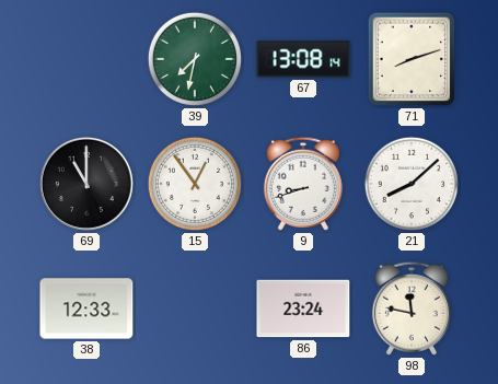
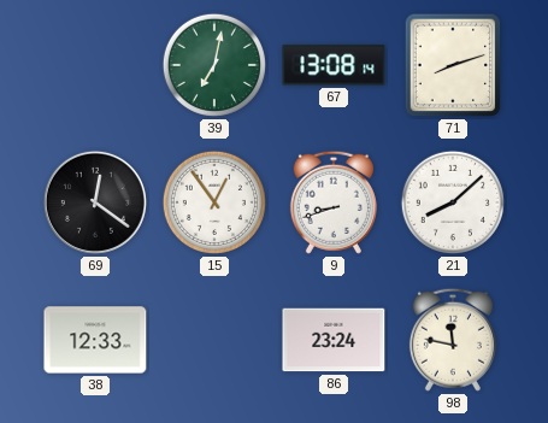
39: 7:32 -> 7:02
69: 11:00 -> 12:21
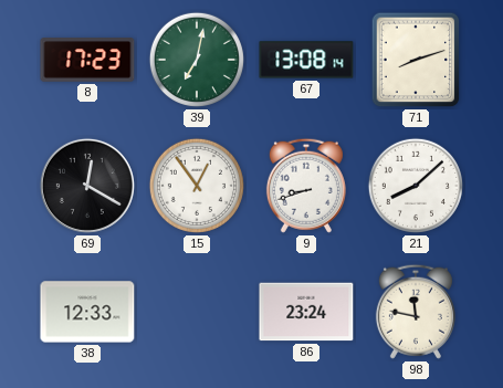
8: none -> 17:23
69: 12:21 -> 12:20
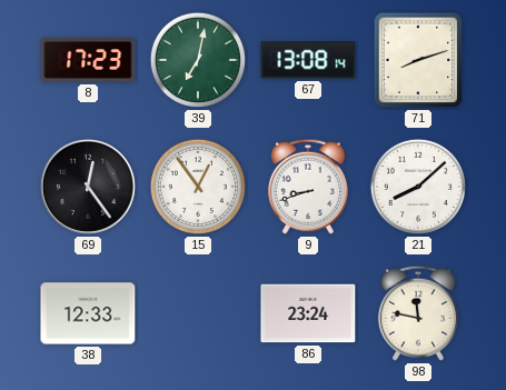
69: 12:20 -> 12:24
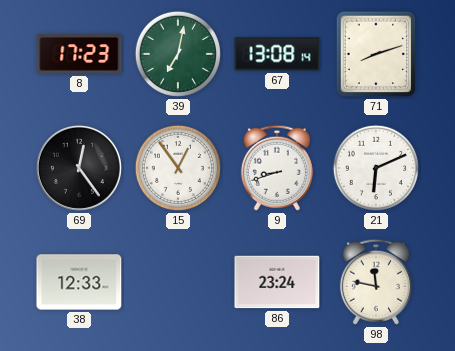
21: 8:08 -> 6:11
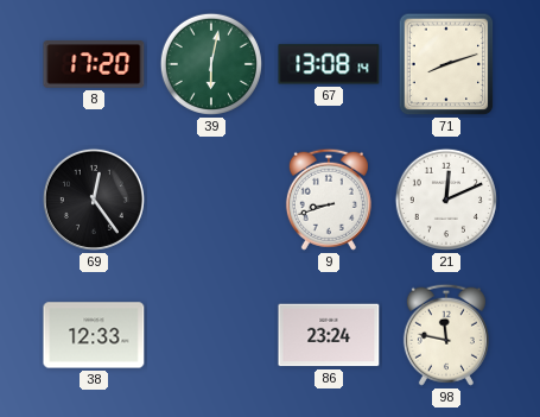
8: 17:23 -> 17:20
39: 7:02 -> 6:02
15: 12:54 -> none
21: 6:11 -> 12:11
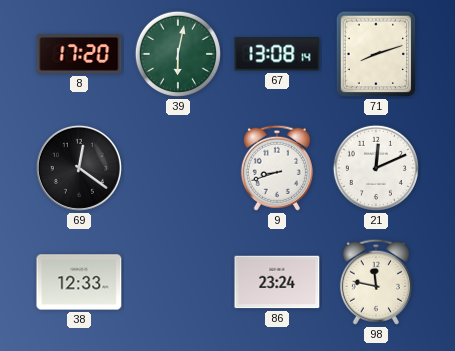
69: 12:24 -> 12:21
